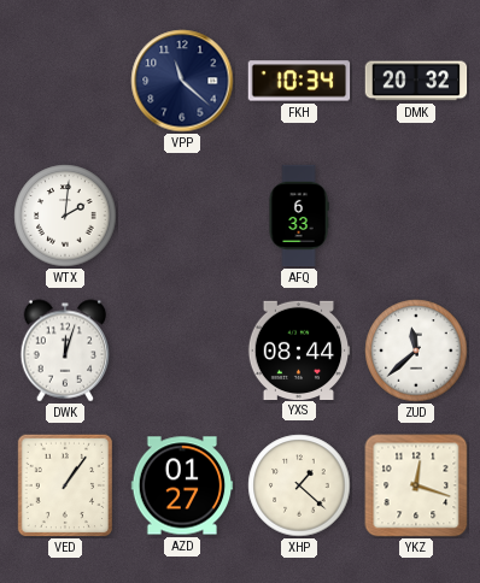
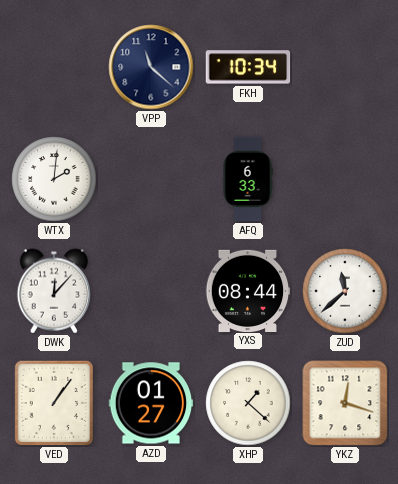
DMK: 20:32 -> none
DWK: 12:03 -> 12:07
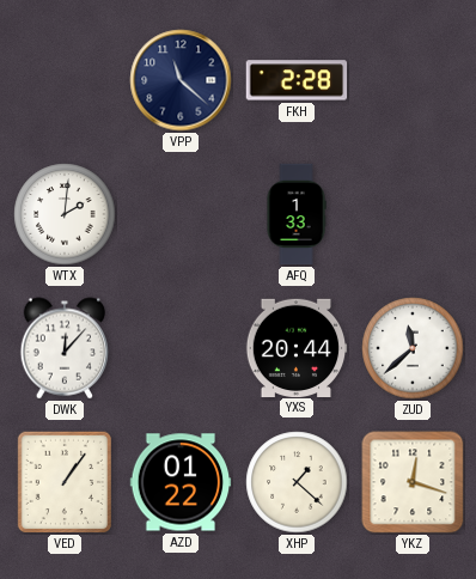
FKH: 10:34 -> 2:28
AFQ: 6:33 -> 1:33
YXS: 08:44 -> 20:44
AZD: 01:27 -> 01:22
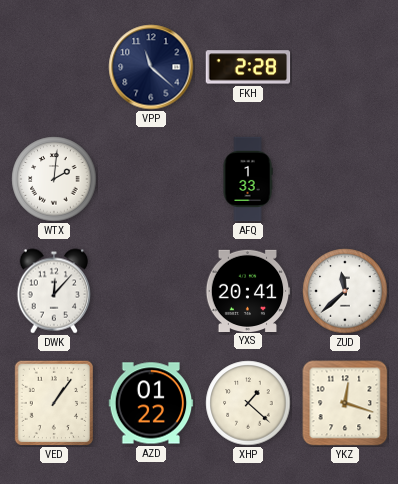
YXS: 20:44 -> 20:41
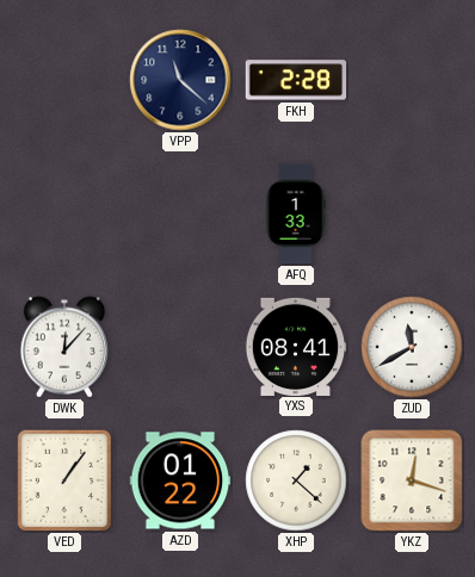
WTX: 2:01 -> none
YXS: 20:41 -> 08:41
ZUD: 11:38 -> 11:40
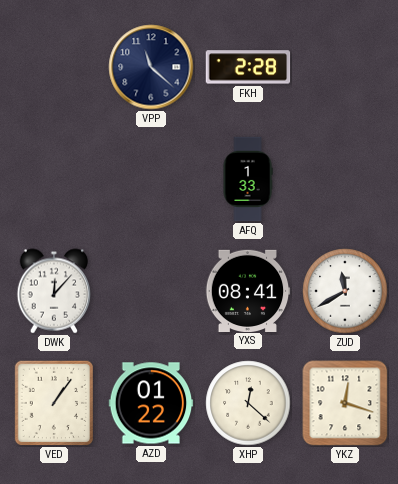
XHP: 1:22 -> 12:22
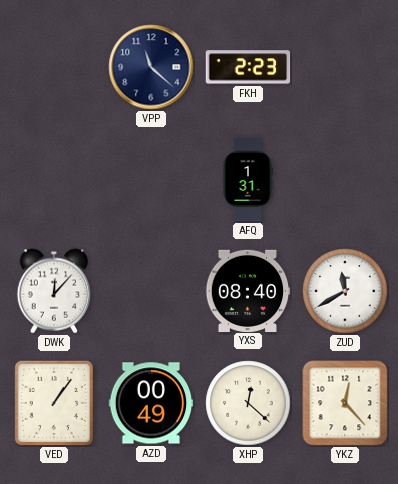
FKH: 2:28 -> 2:23
AFQ: 1:33 -> 1:31
YXS: 08:41 -> 08:40
AZD: 01:22 -> 00:49
YKZ: 12:18 -> 12:23
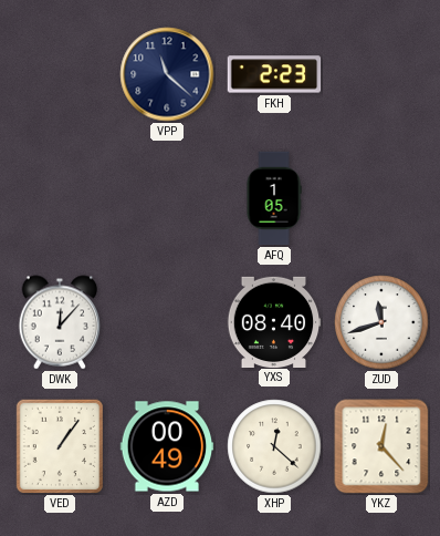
AFQ: 1:31 -> 1:05
ZUD: 11:40 -> 11:42
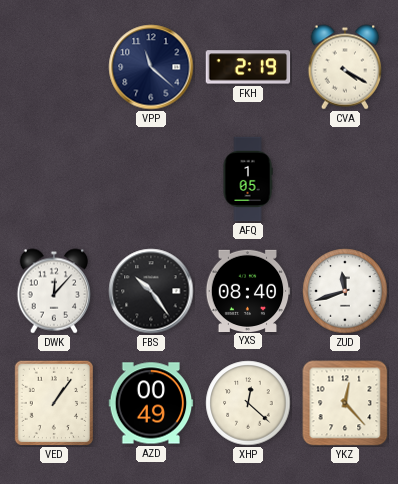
FKH: 2:23 -> 2:19
CVA: none -> 4:20
FBS: none -> 10:24
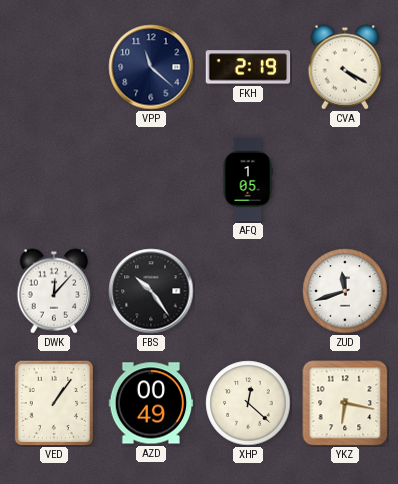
YXS: 08:40 -> none
YKZ: 12:23 -> 6:17
